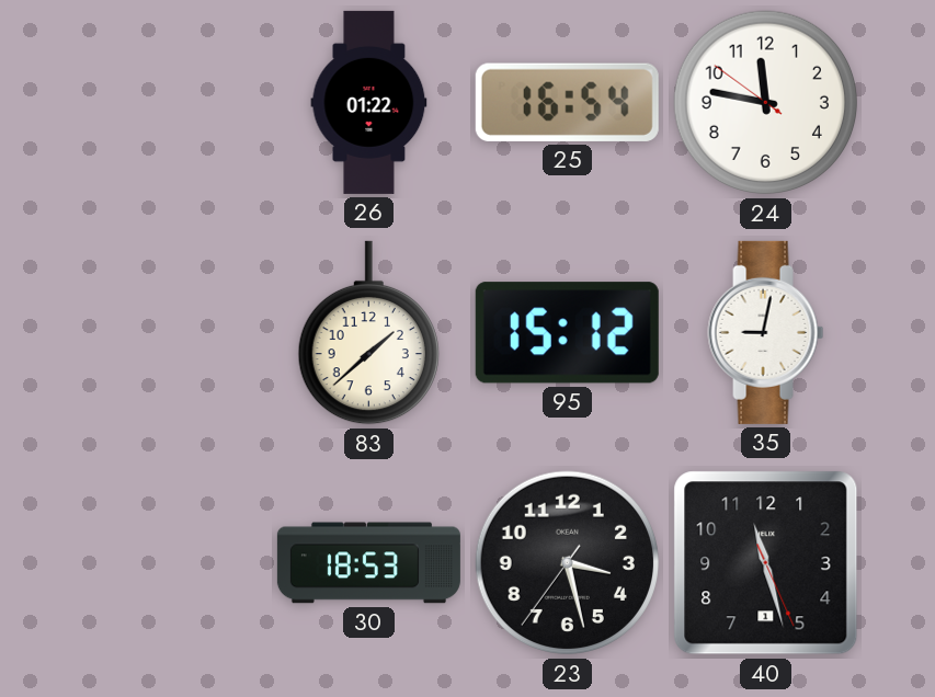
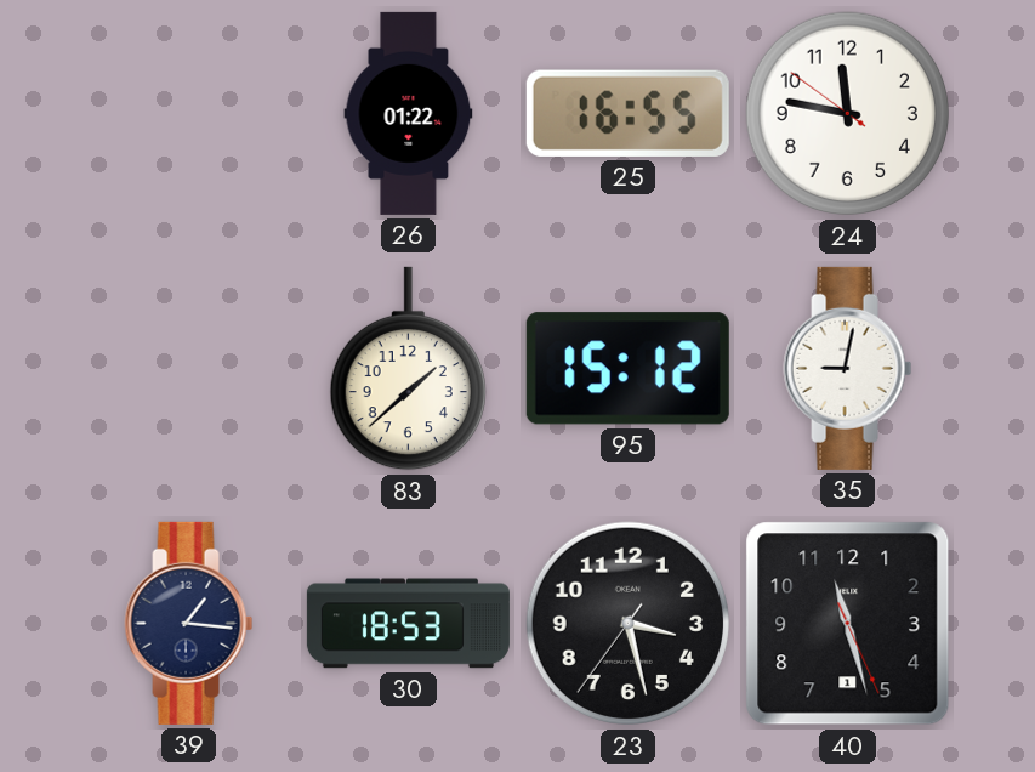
25: 16:54 -> 16:55
39: none -> 1:16
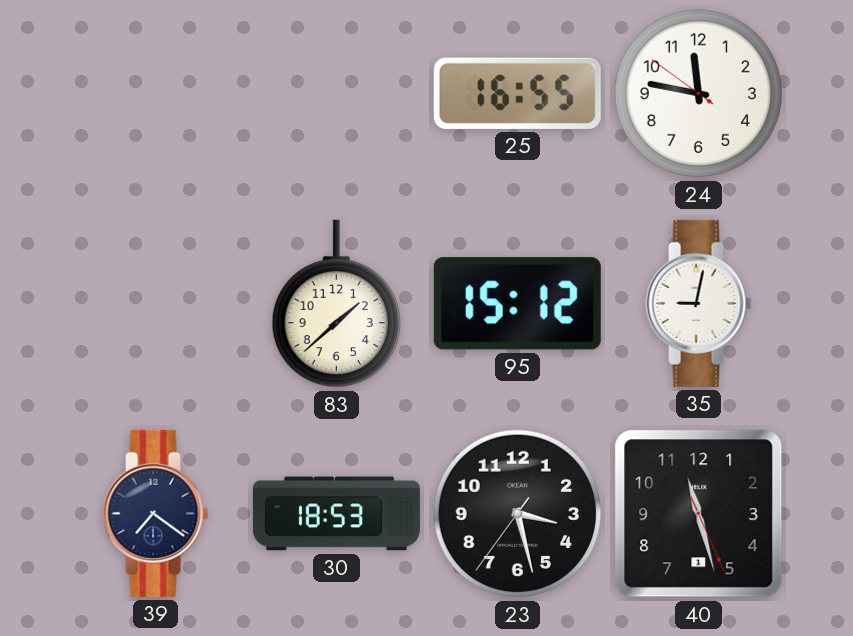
26: 01:22 -> none
39: 1:16 -> 7:21
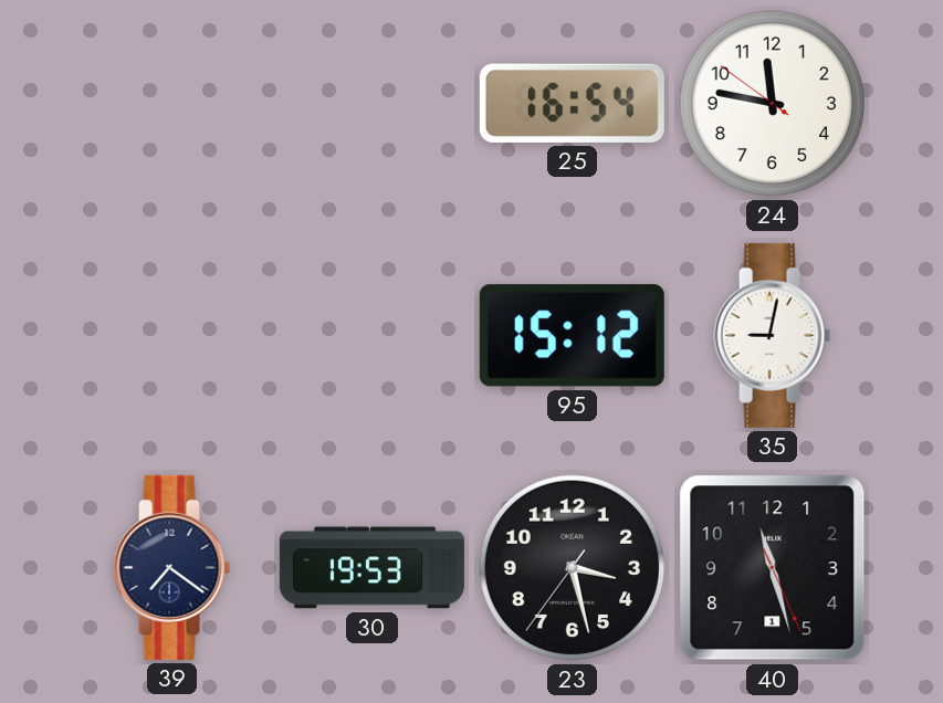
25: 16:55 -> 16:54
83: 1:38 -> none
30: 18:53 -> 19:53
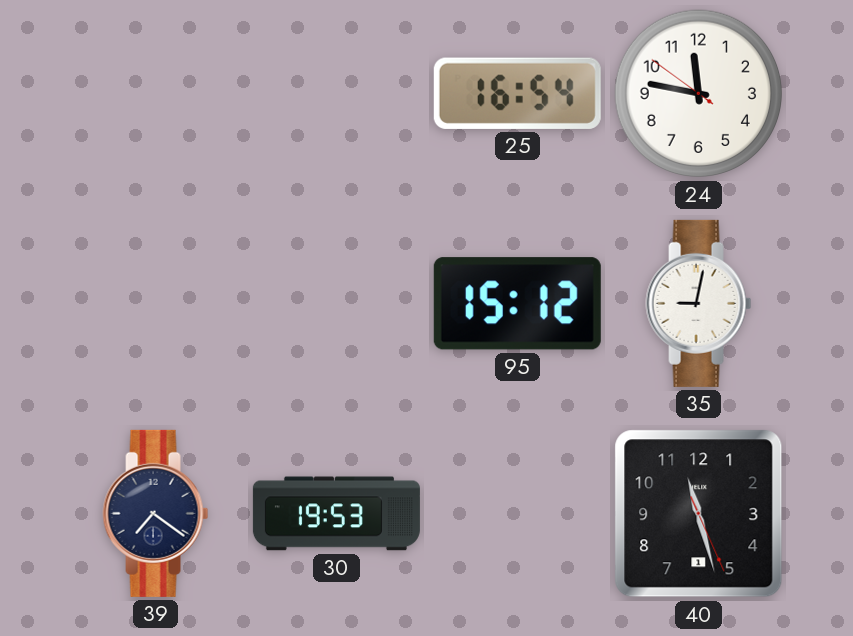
23: 3:27 -> none
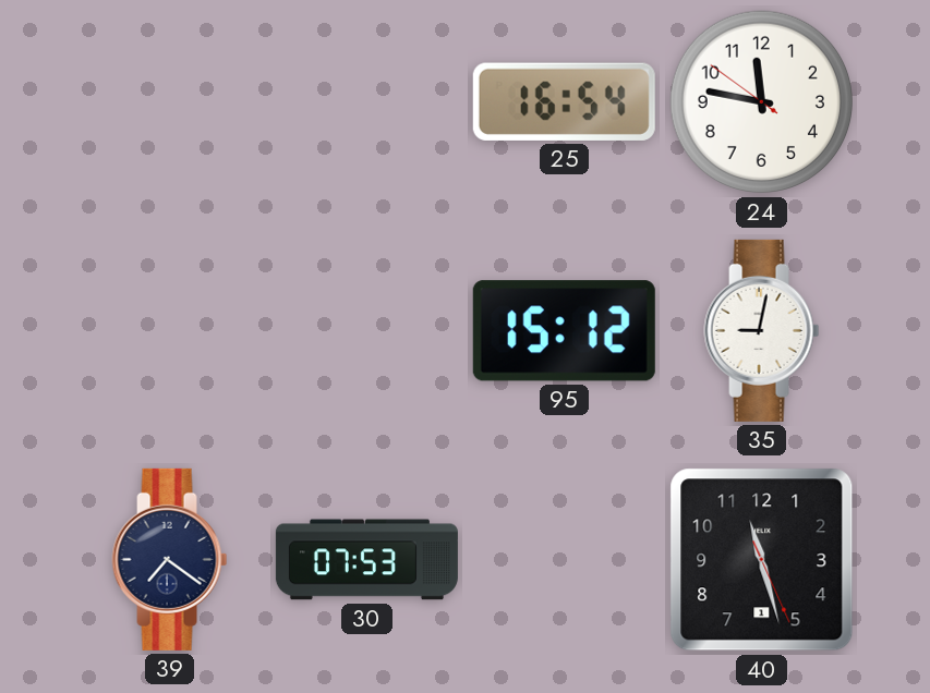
30: 19:53 -> 07:53
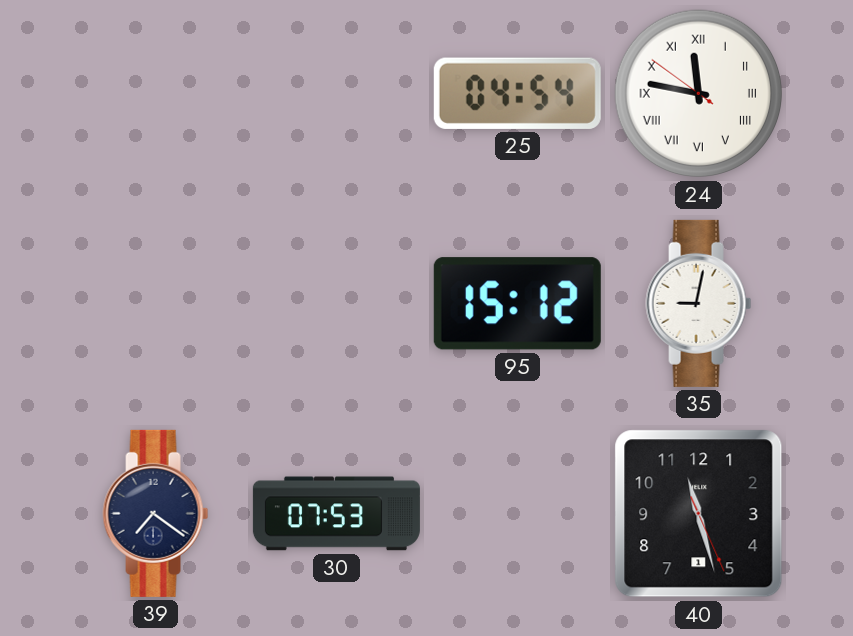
25: 16:54 -> 04:54
24 numerals: Arabic -> Roman
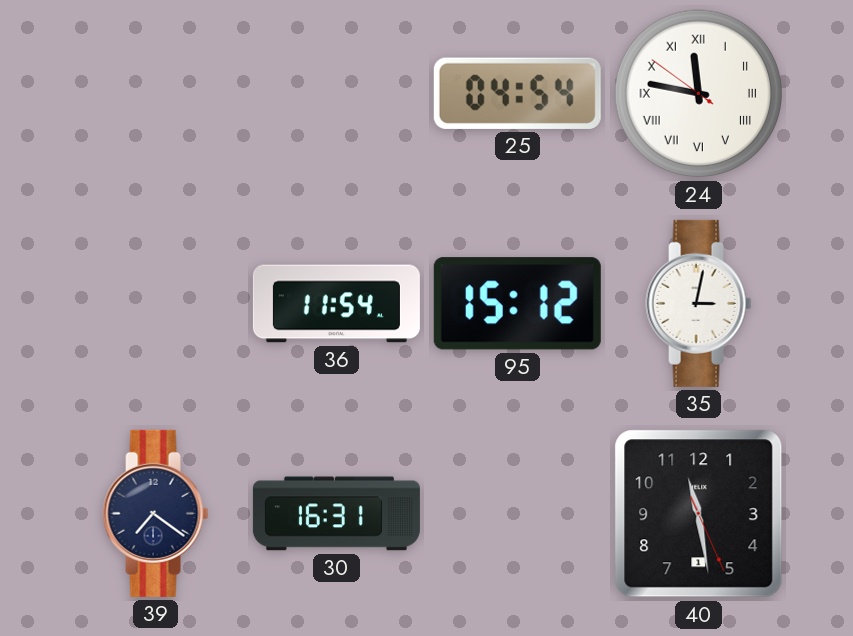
36: none -> 11:54
35: 9:02 -> 3:02
30: 07:53 -> 16:31
40: 11:27 -> 11:28
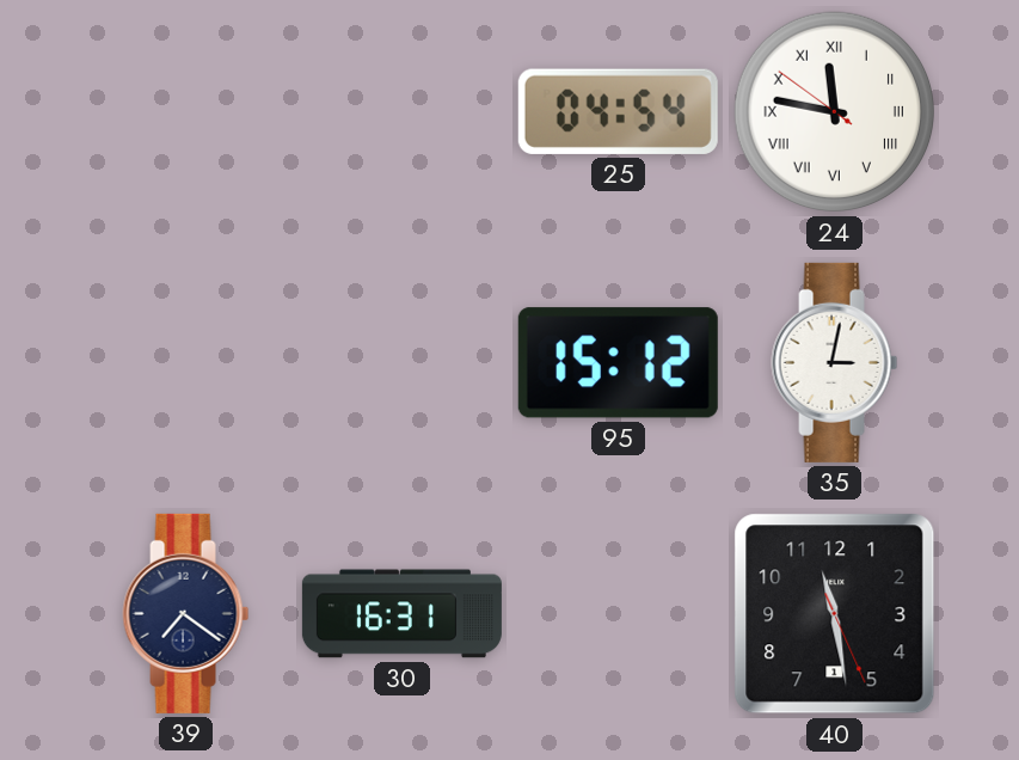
36: 11:54 -> none
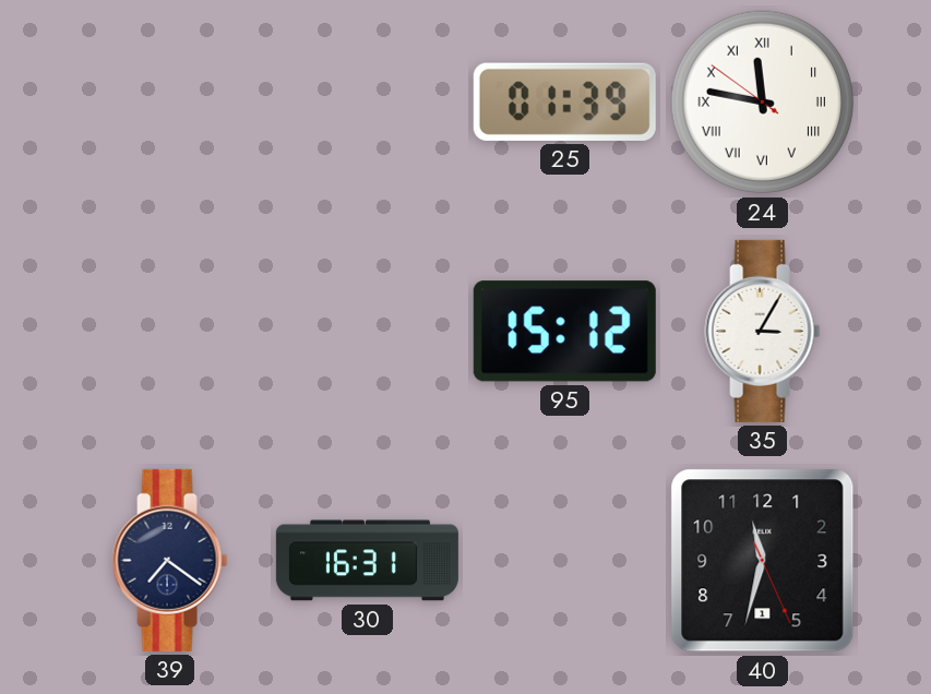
25: 04:54 -> 01:39
35: 3:02 -> 3:05
40: 11:28 -> 11:32
